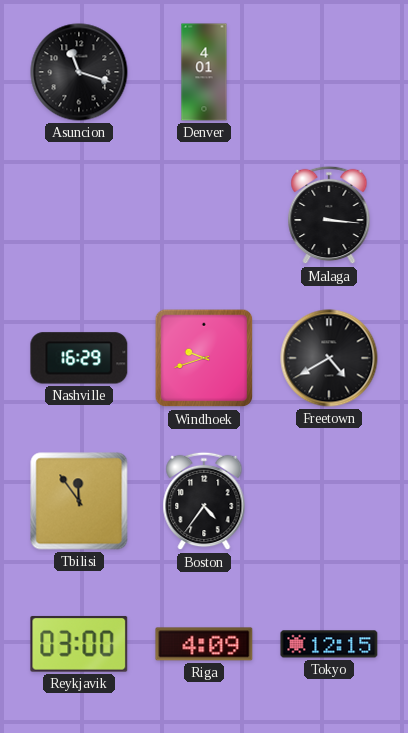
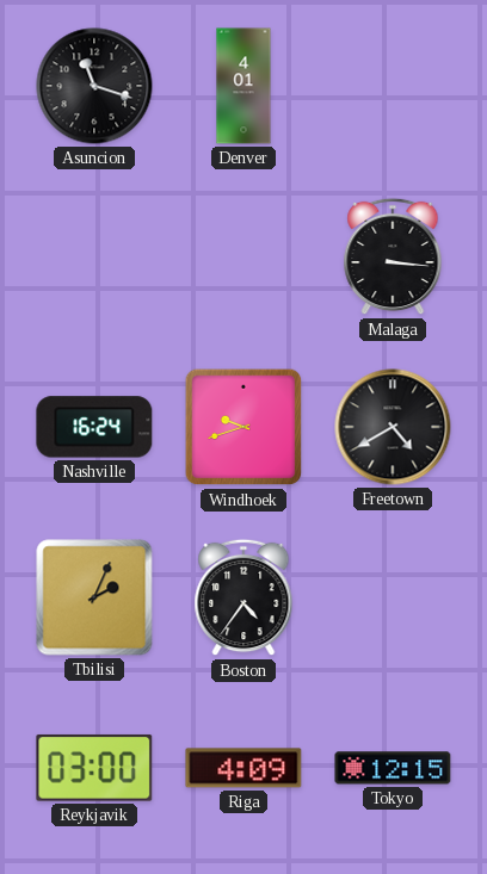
Nashville: 16:29 -> 16:24
Tbilisi: 11:54 -> 2:04
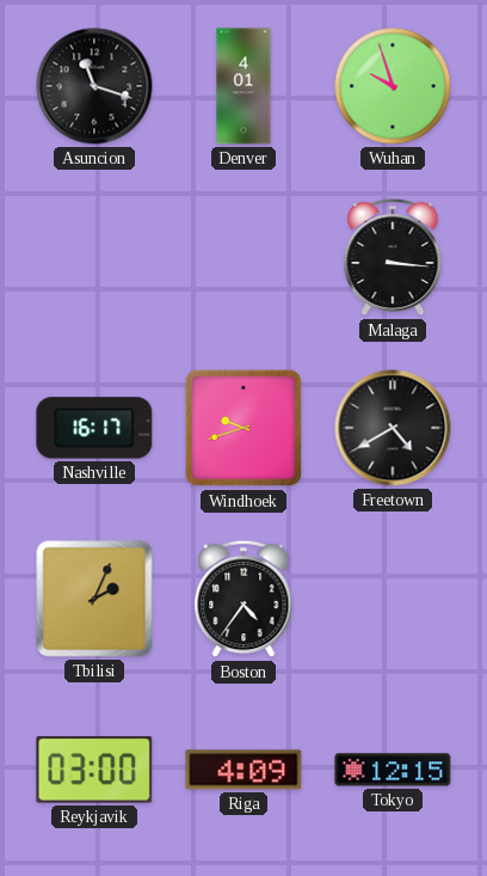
Wuhan: none -> 9:57
Nashville: 16:24 -> 16:17
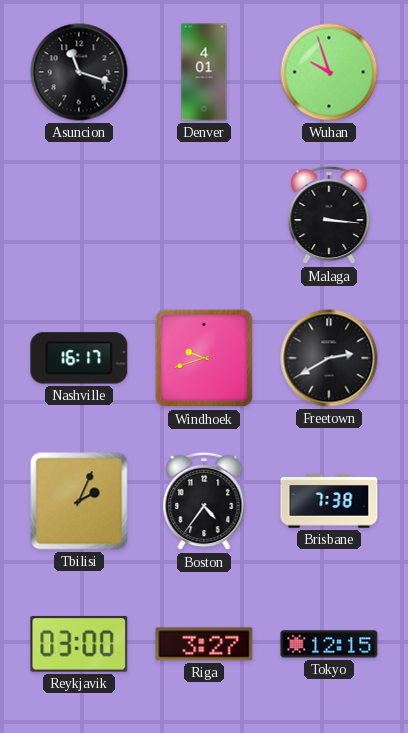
Freetown: 4:40 -> 2:40
Brisbane: none -> 7:38
Riga: 4:09 -> 3:27
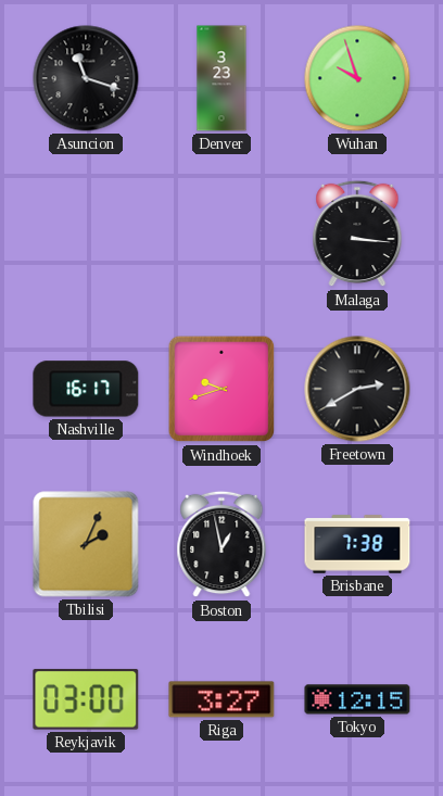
Denver: 4:01 -> 3:23
Boston: 4:36 -> 12:58
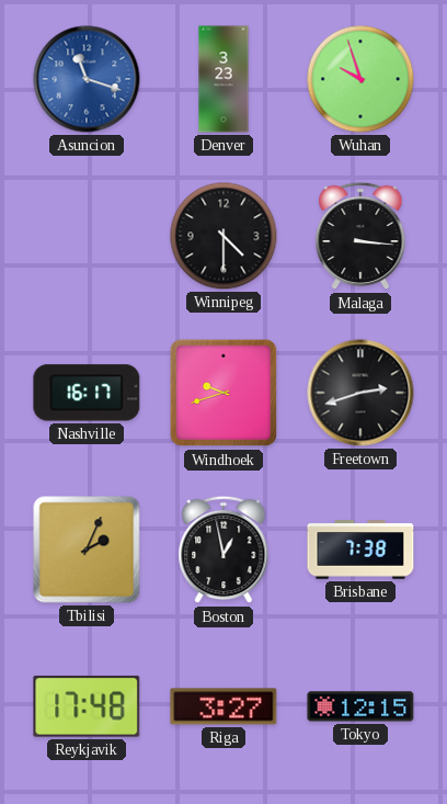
Asuncion dial: black -> blue
Winnipeg: none -> 4:30
Freetown: 2:40 -> 2:42
Reykjavik: 03:00 -> 17:48
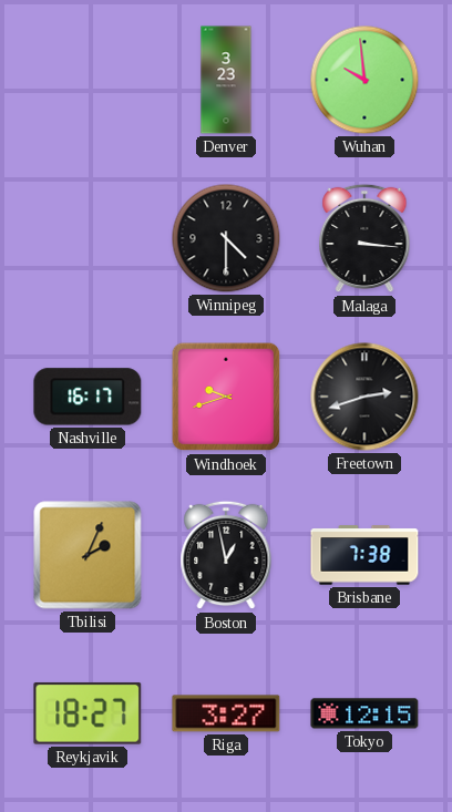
Asuncion: 11:18 -> none
Wuhan: 9:57 -> 9:59
Reykjavik: 17:48 -> 18:27
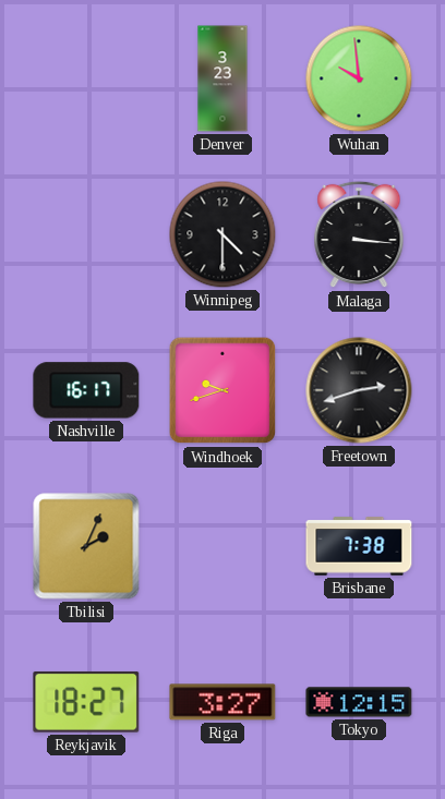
Boston: 12:58 -> none
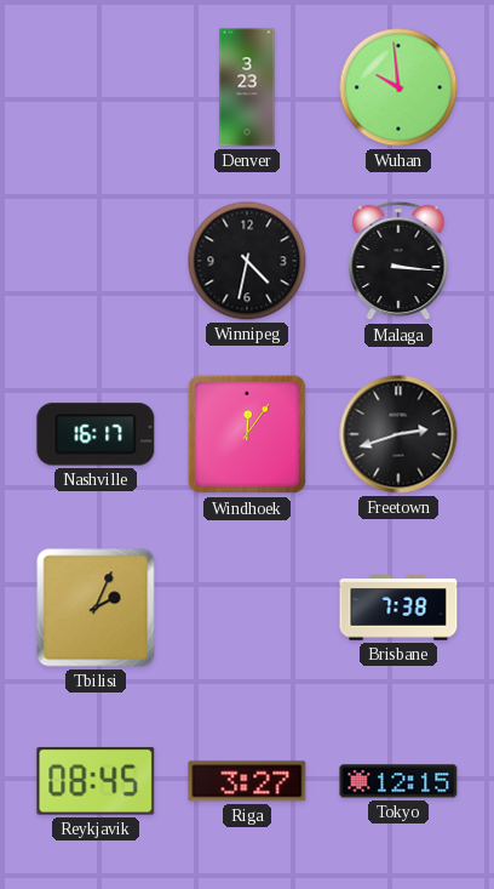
Winnipeg: 4:30 -> 4:32
Windhoek: 9:42 -> 12:06
Reykjavik: 18:27 -> 08:45
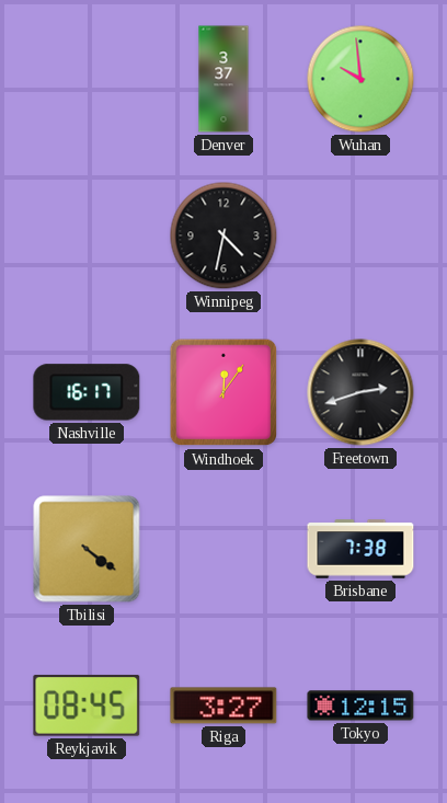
Denver: 3:23 -> 3:37
Malaga: 3:16 -> none
Tbilisi: 2:04 -> 4:21
